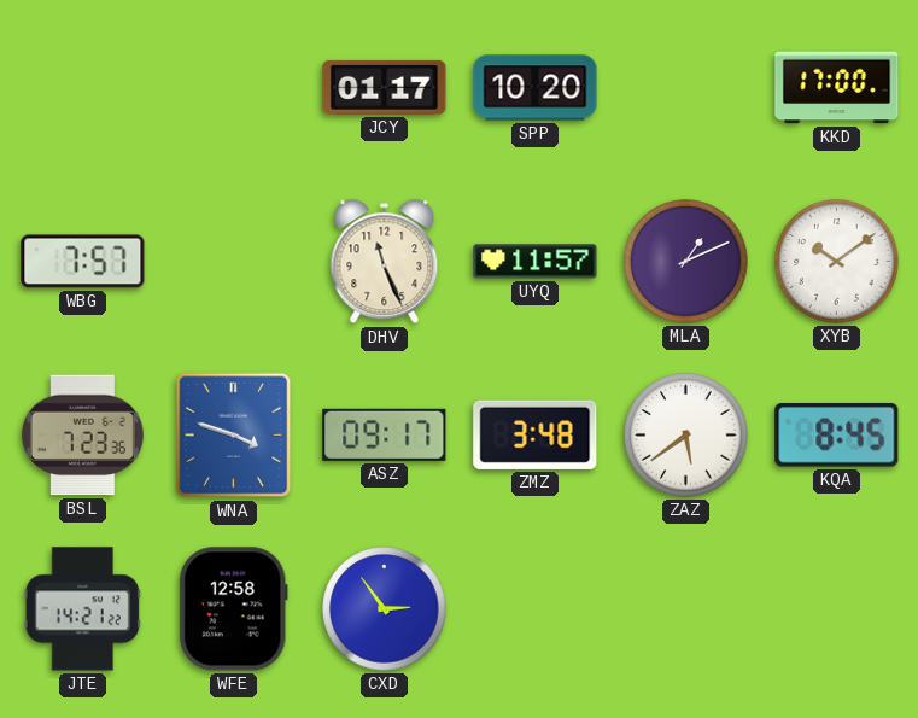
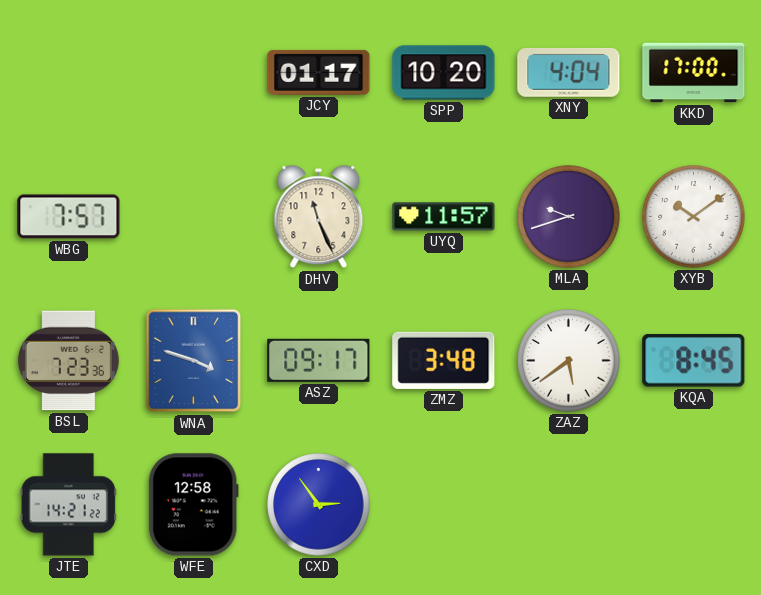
XNY: none -> 4:04
MLA: 1:11 -> 9:42
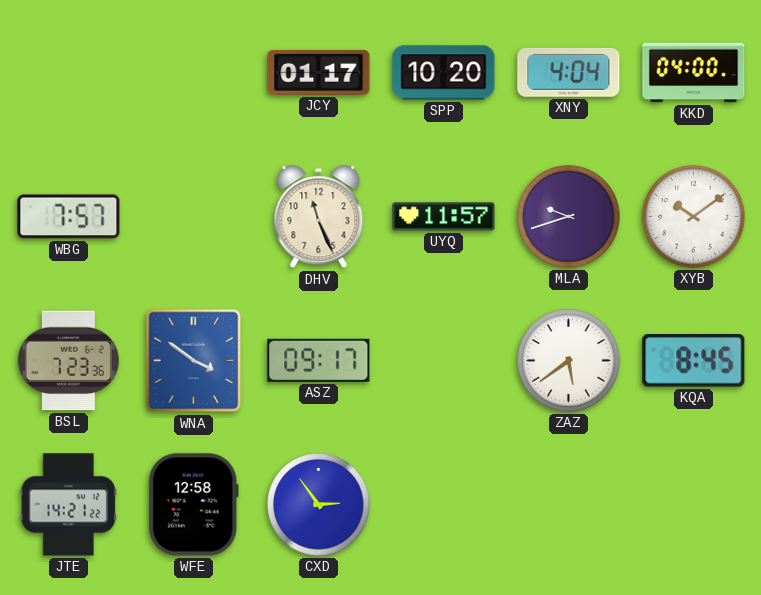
KKD: 17:00 -> 04:00
WNA: 3:48 -> 3:51
ZMZ: 3:48 -> none
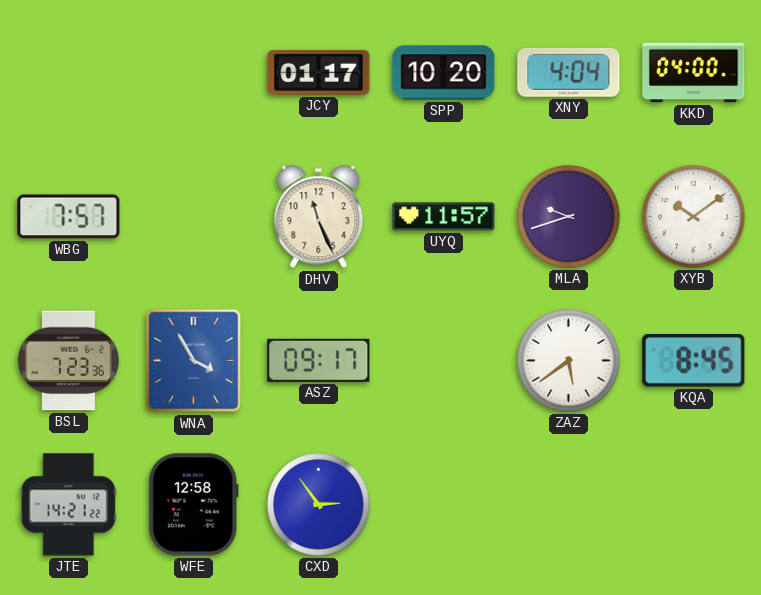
WNA: 3:51 -> 3:55
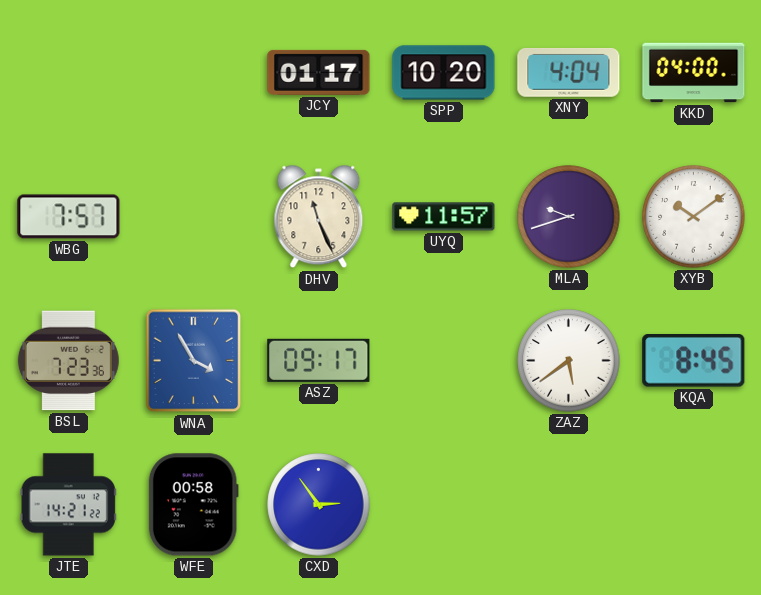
WFE: 12:58 -> 00:58
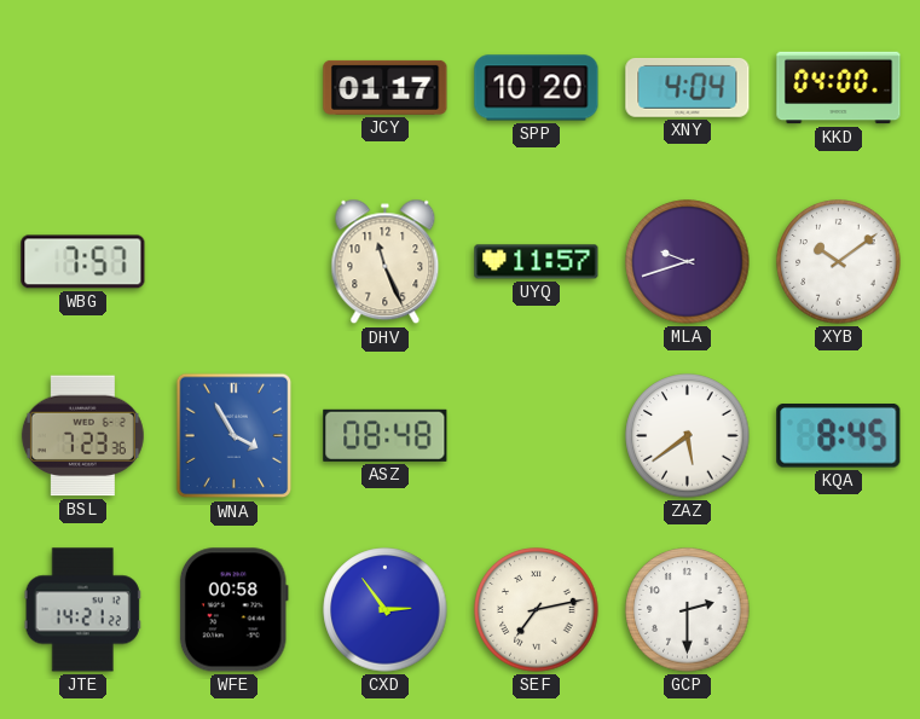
ASZ: 09:17 -> 08:48
SEF: none -> 7:13
GCP: none -> 2:30
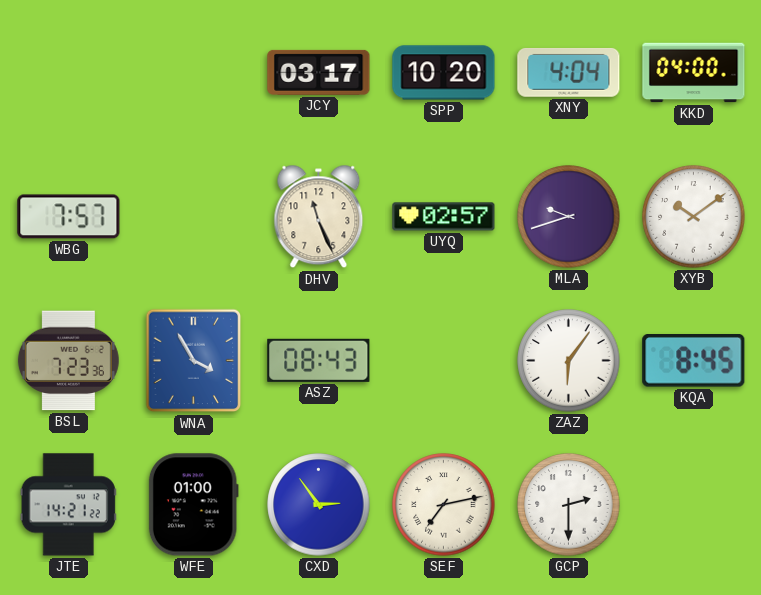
JCY: 01:17 -> 03:17
UYQ: 11:57 -> 02:57
ASZ: 08:48 -> 08:43
ZAZ: 5:39 -> 6:06
WFE: 00:58 -> 01:00
